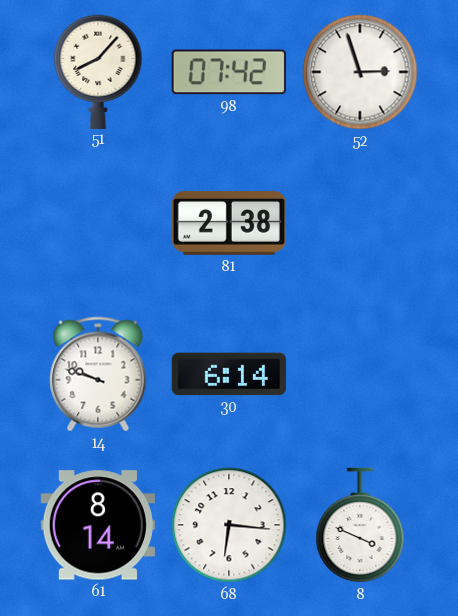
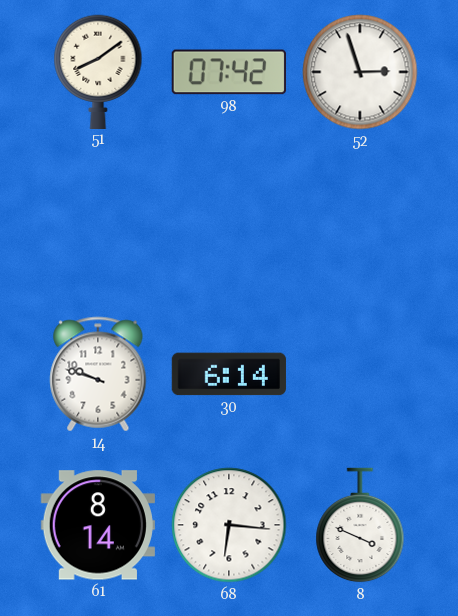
51: 8:07 -> 8:09
81: 2:38 -> none
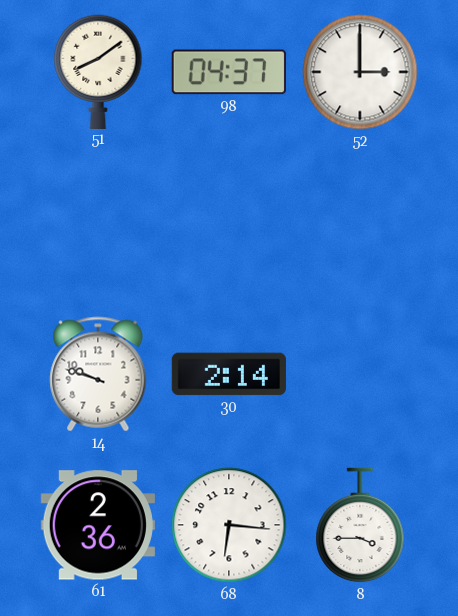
98: 07:42 -> 04:37
52: 2:57 -> 3:00
30: 6:14 -> 2:14
61: 8:14 -> 2:36
8: 3:49 -> 3:45
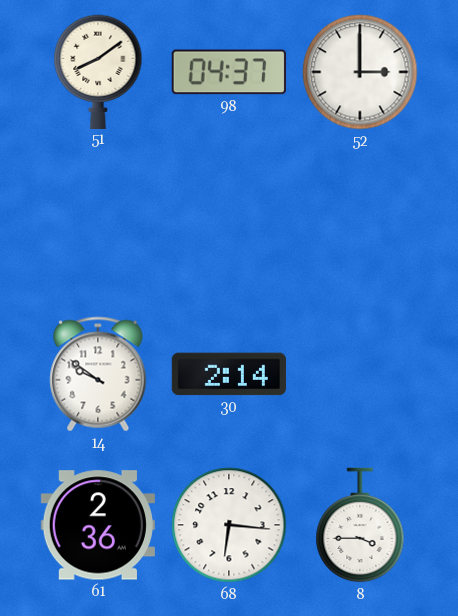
14: 9:48 -> 9:51
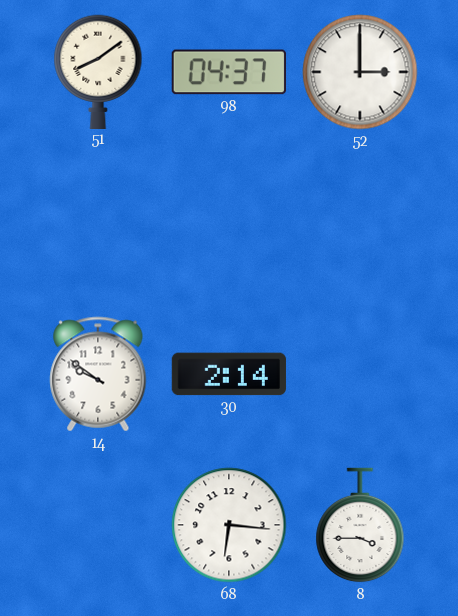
61: 2:36 -> none
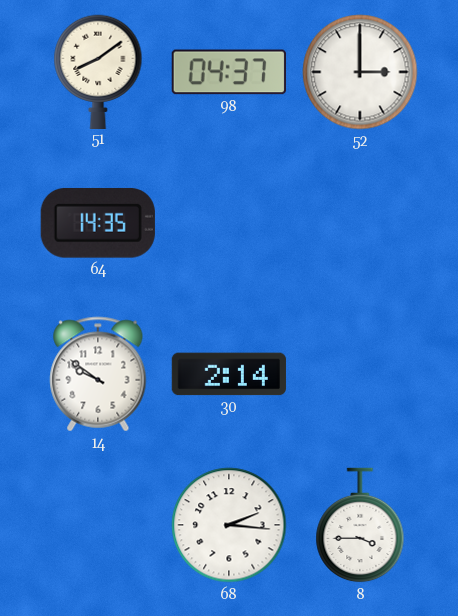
64: none -> 14:35
68: 6:16 -> 2:16
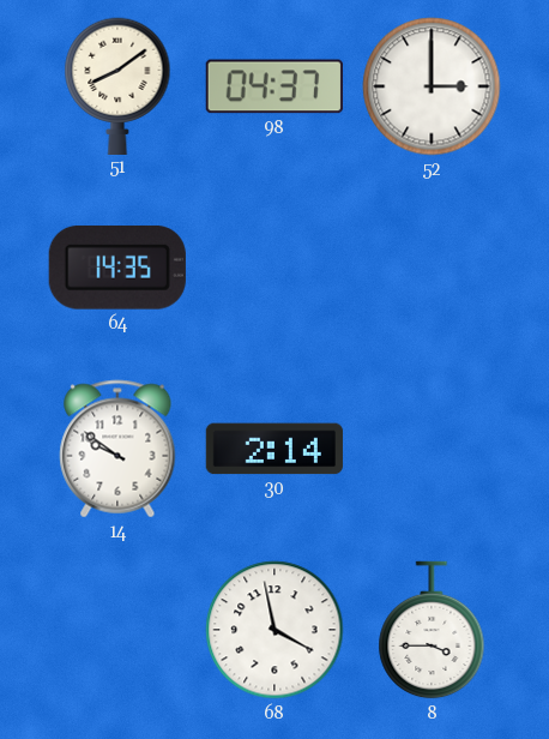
68: 2:16 -> 3:58
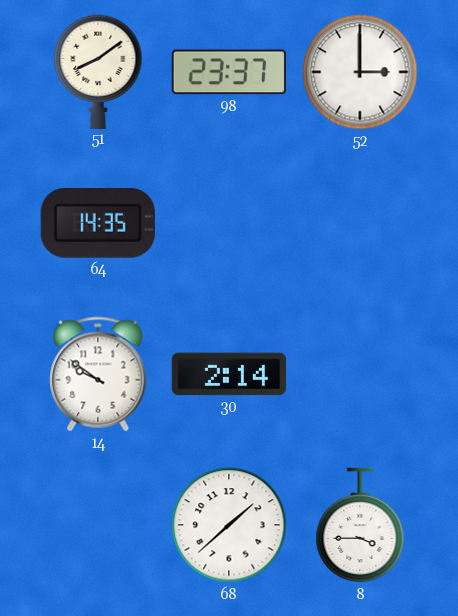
98: 04:37 -> 23:37
68: 3:58 -> 1:38
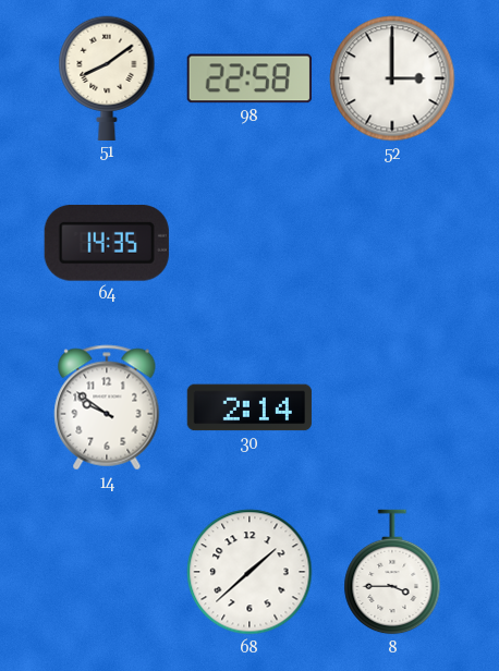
98: 23:37 -> 22:58
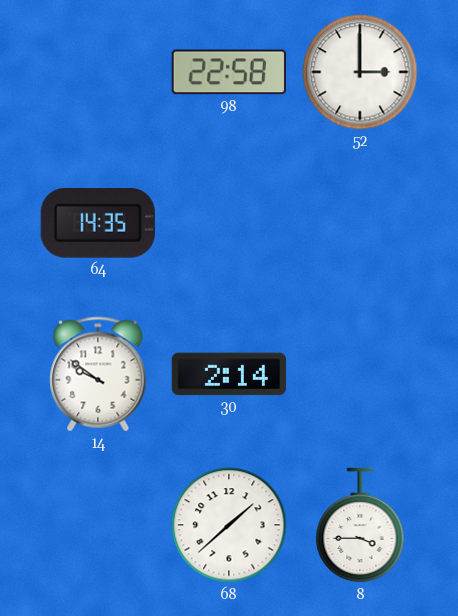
51: 8:09 -> none
